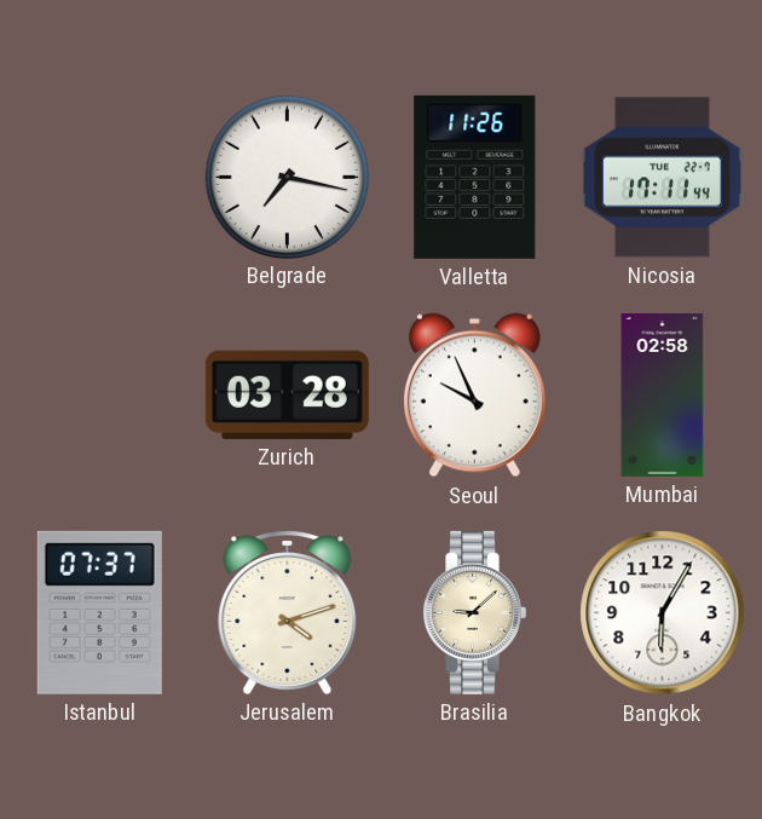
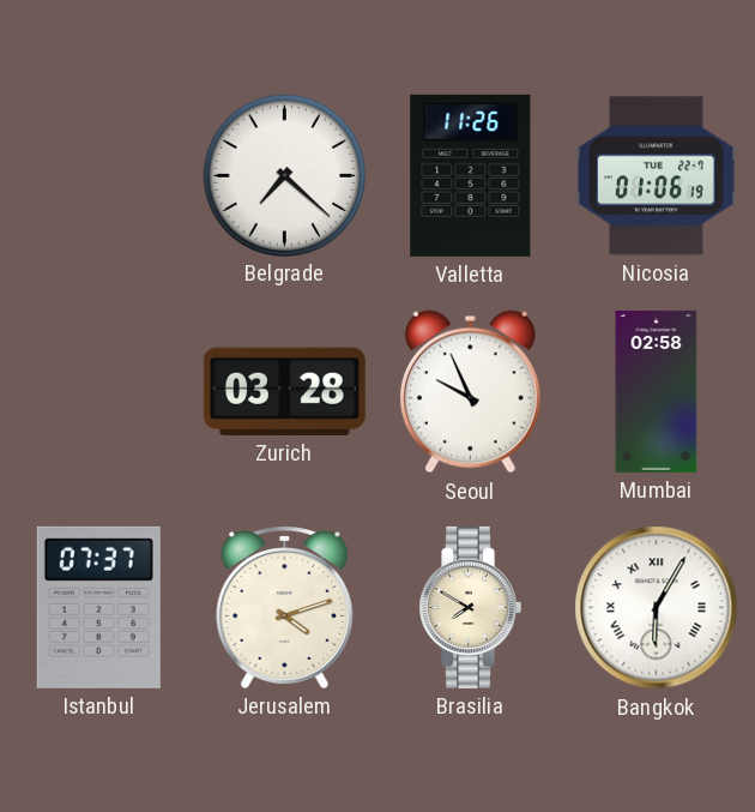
Belgrade: 7:17 -> 7:22
Nicosia: 17:11 -> 01:06
Brasilia: 9:08 -> 7:50
Bangkok numerals: Arabic -> Roman
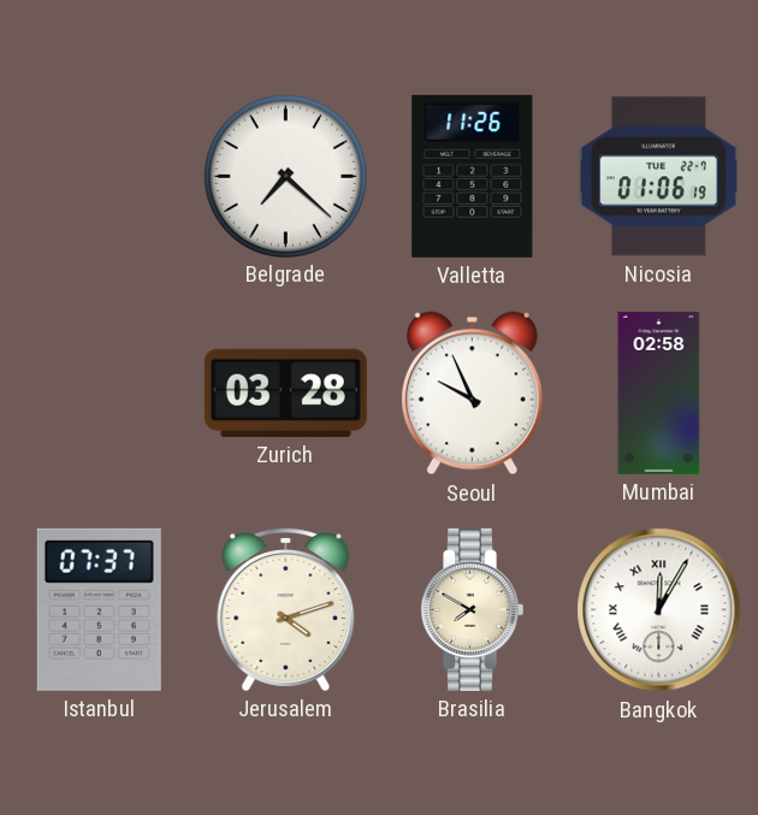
Bangkok: 6:05 -> 12:05
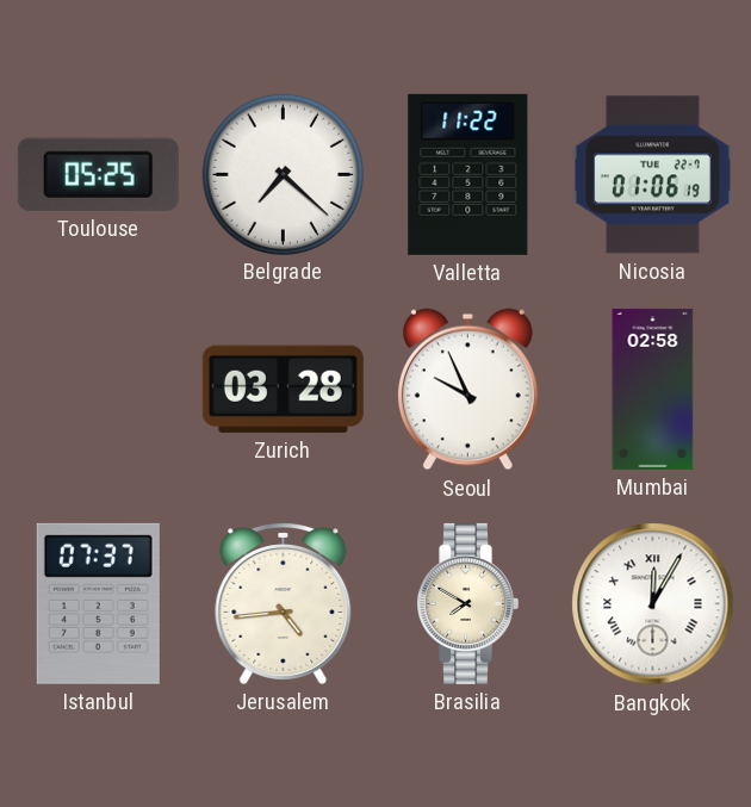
Toulouse: none -> 05:25
Valletta: 11:26 -> 11:22
Jerusalem: 4:12 -> 4:44
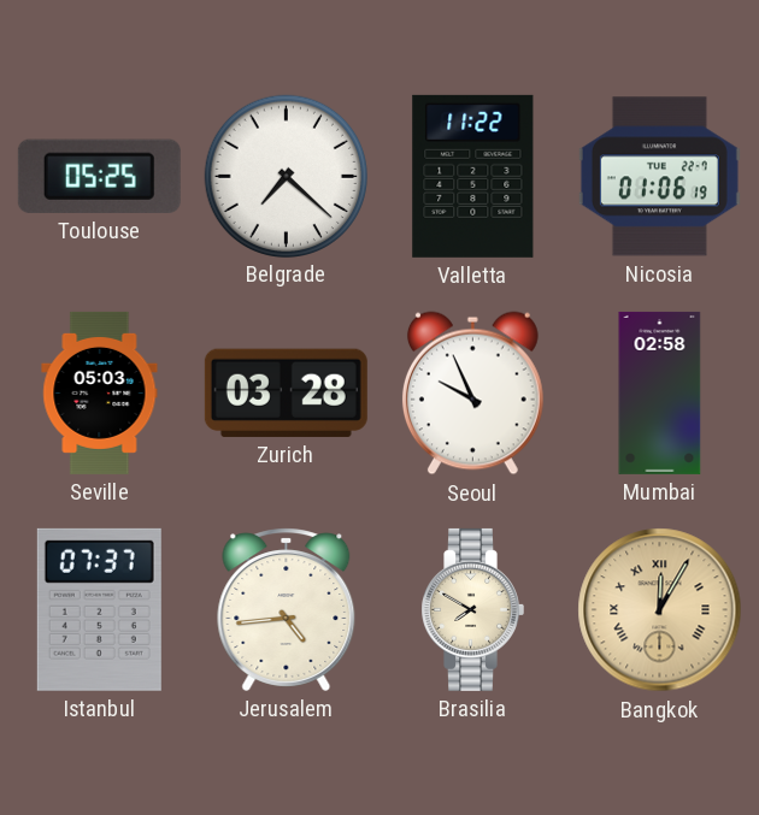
Seville: none -> 05:03
Bangkok dial: white -> champagne
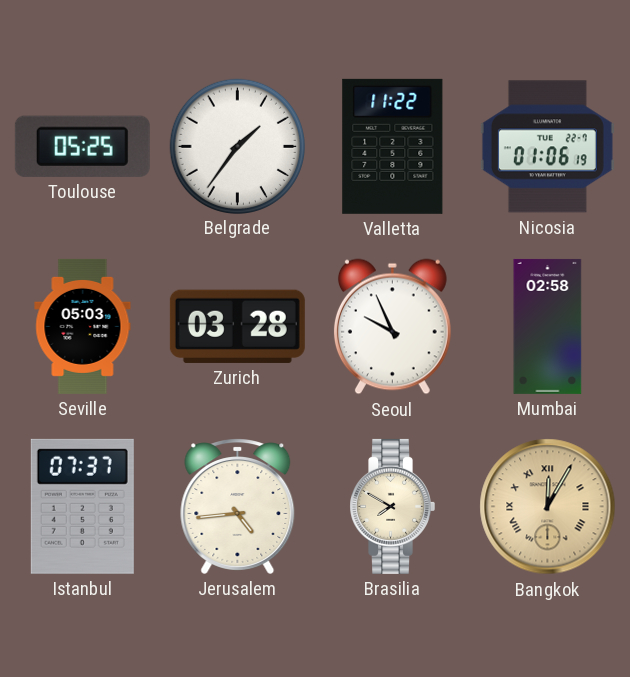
Belgrade: 7:22 -> 1:36
